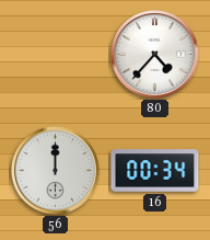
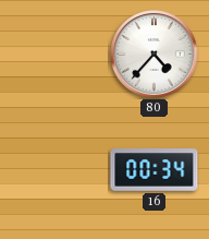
56: 12:00 -> none
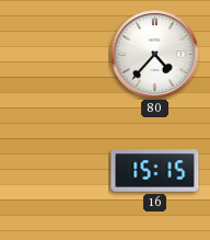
16: 00:34 -> 15:15
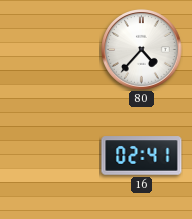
16: 15:15 -> 02:41
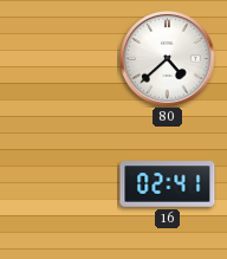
80: 4:37 -> 4:38
